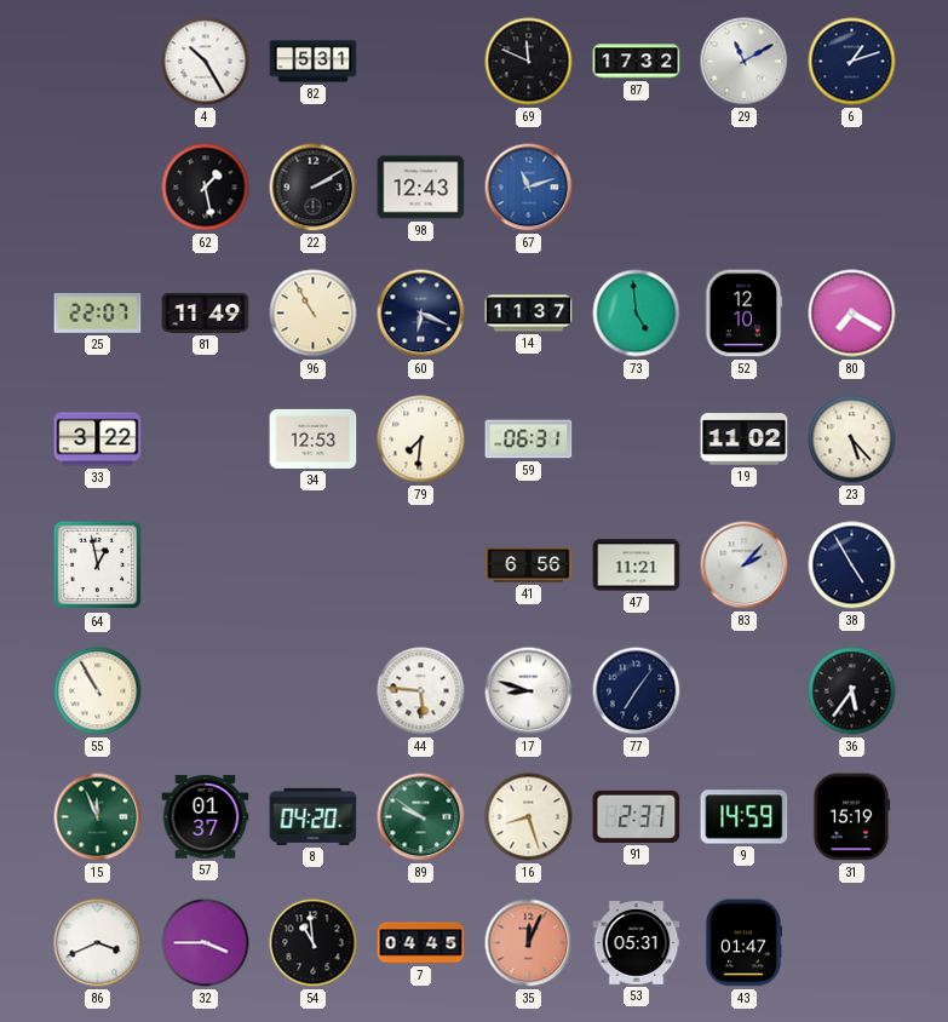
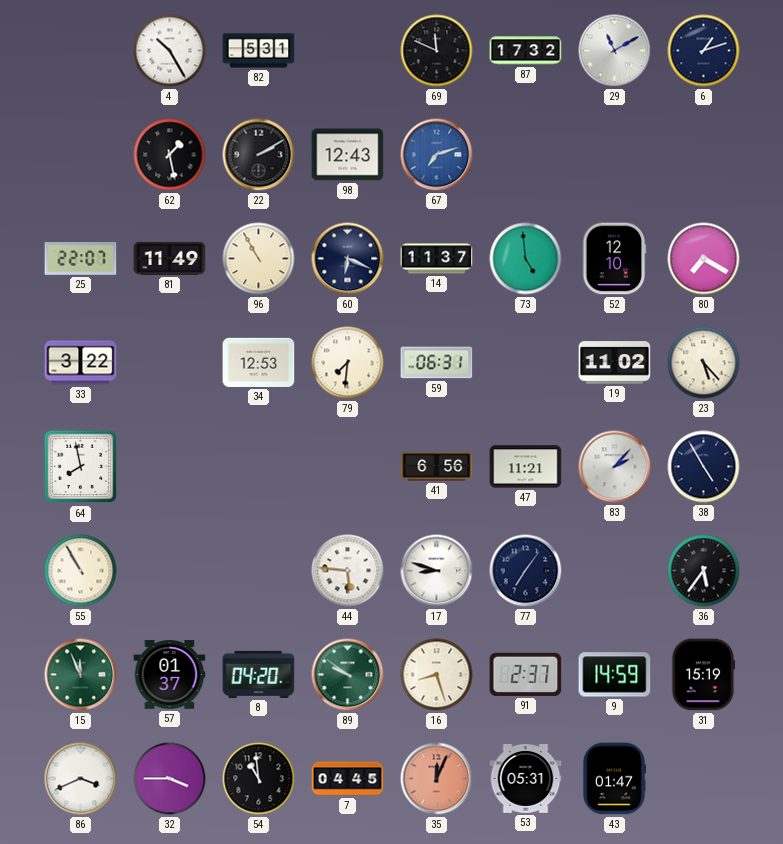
67: 11:12 -> 7:12
64: 12:58 -> 7:58
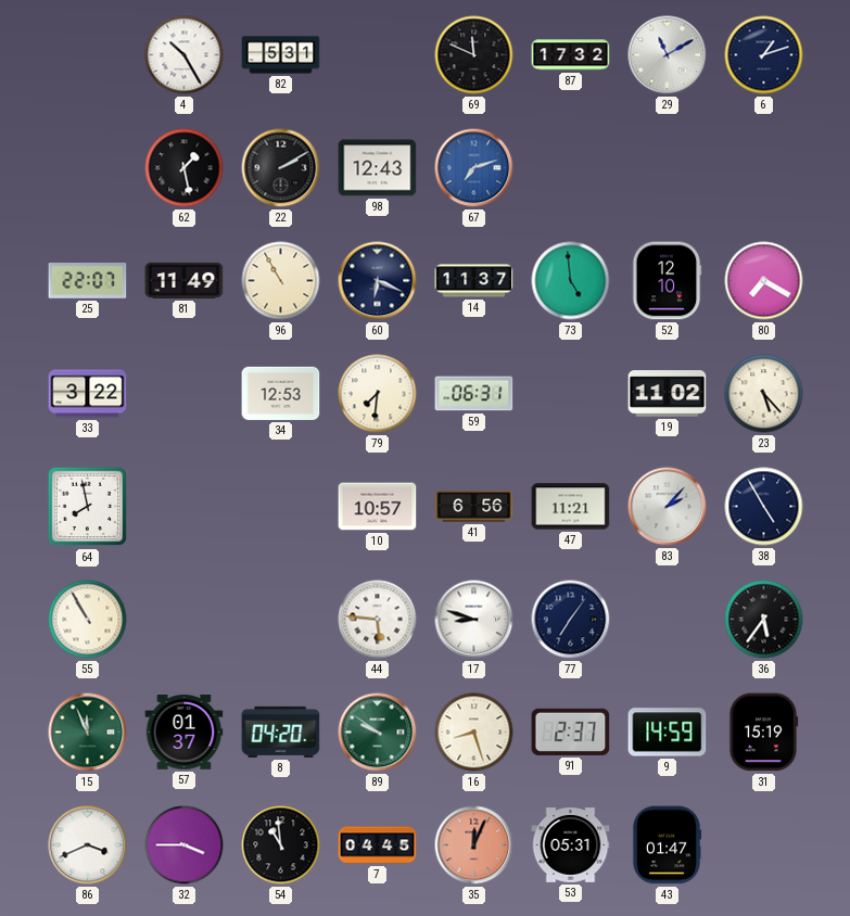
10: none -> 10:57
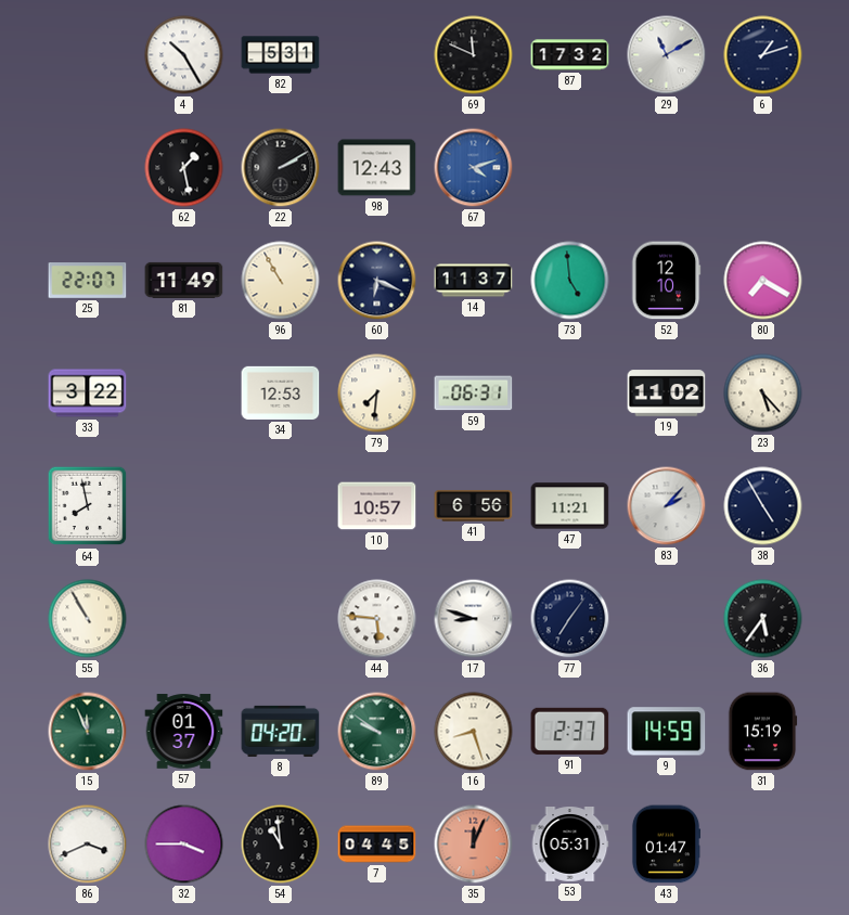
67: 7:12 -> 4:12
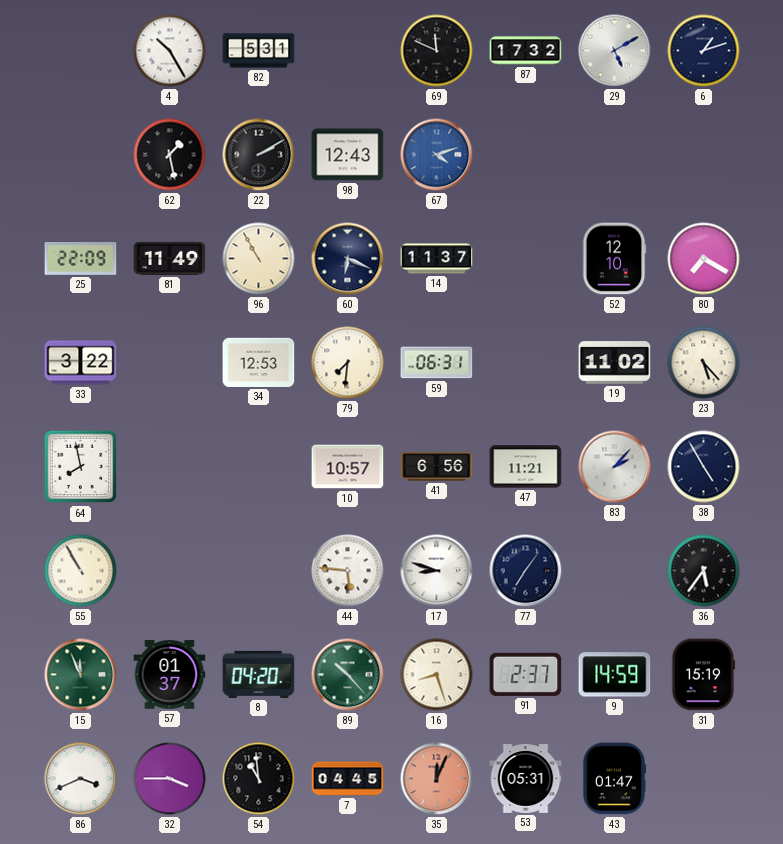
29: 11:10 -> 5:10
25: 22:07 -> 22:09
73: 4:59 -> none
89: 9:51 -> 10:23
